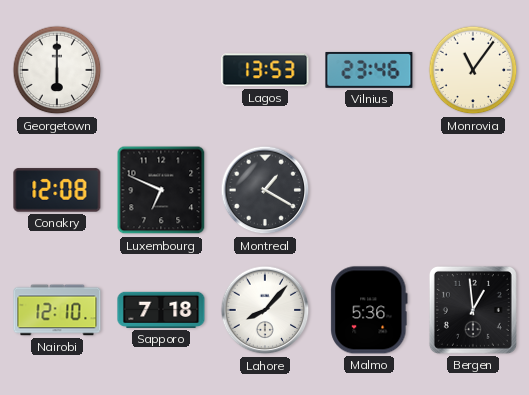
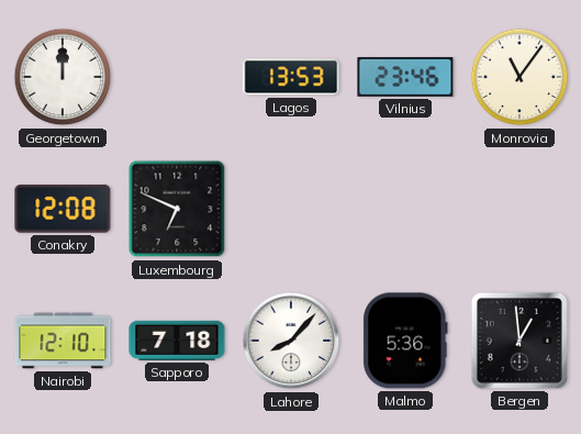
Georgetown: 6:00 -> 12:00
Montreal: 1:20 -> none
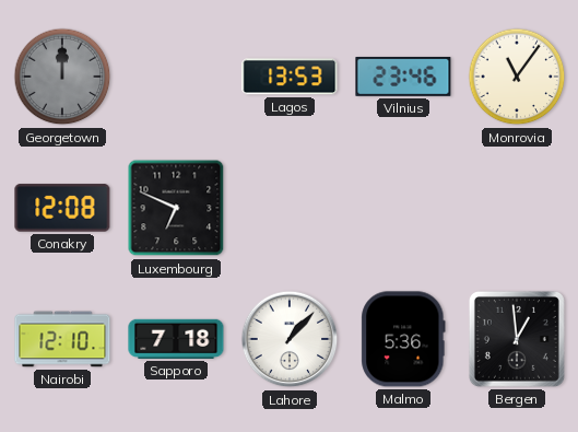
Georgetown dial: white -> grey
Lahore: 8:07 -> 1:07
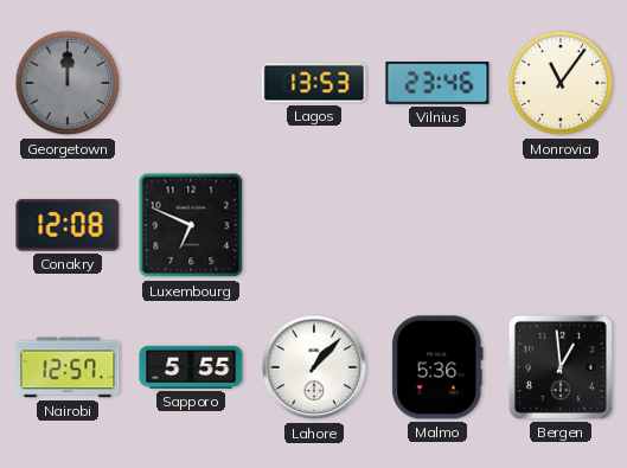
Nairobi: 12:10 -> 12:57
Sapporo: 7:18 -> 5:55
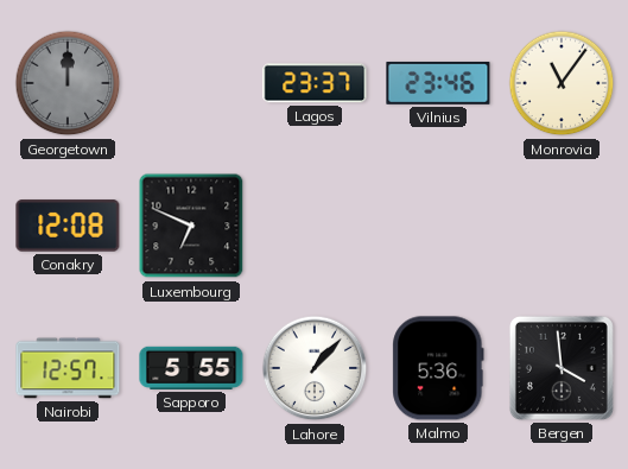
Lagos: 13:53 -> 23:37
Bergen: 12:59 -> 3:59
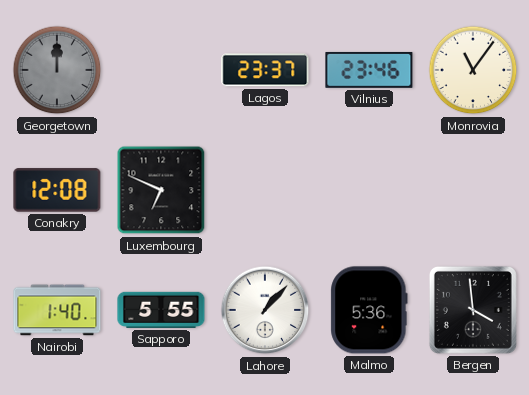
Nairobi: 12:57 -> 1:40
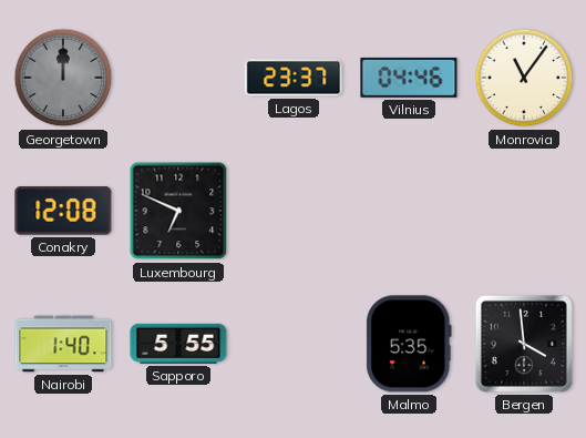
Vilnius: 23:46 -> 04:46
Lahore: 1:07 -> none
Malmo: 5:36 -> 5:35
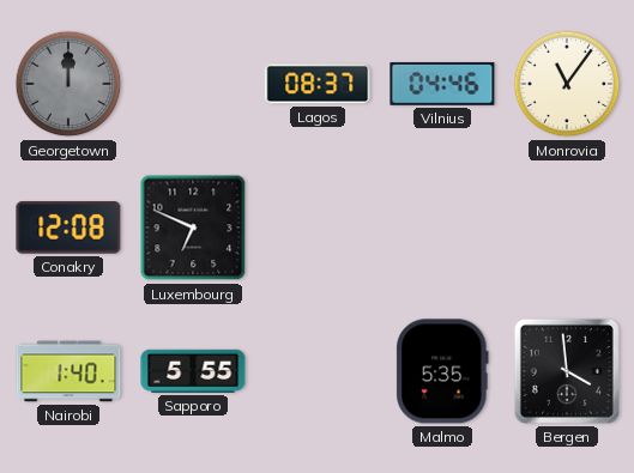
Lagos: 23:37 -> 08:37
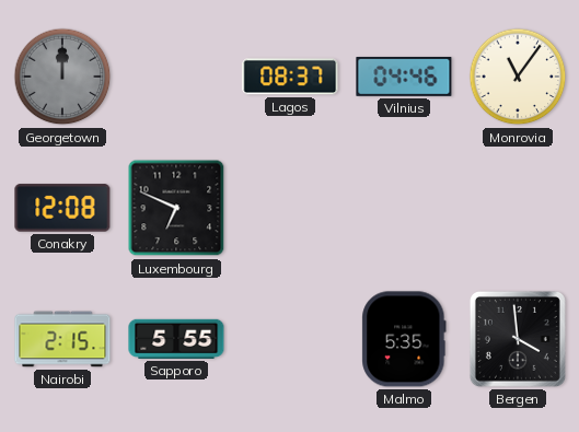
Nairobi: 1:40 -> 2:15
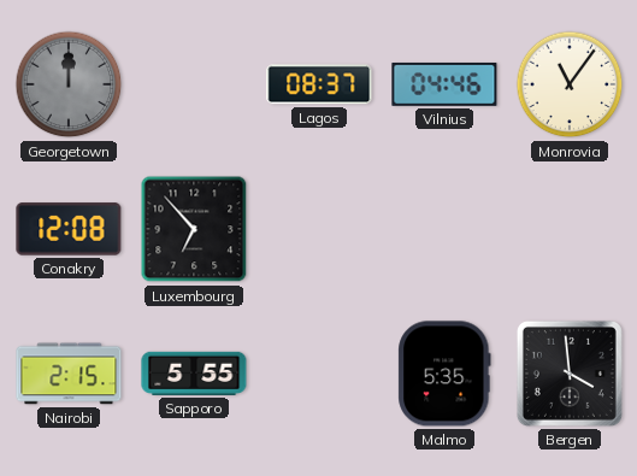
Luxembourg: 6:49 -> 6:53
